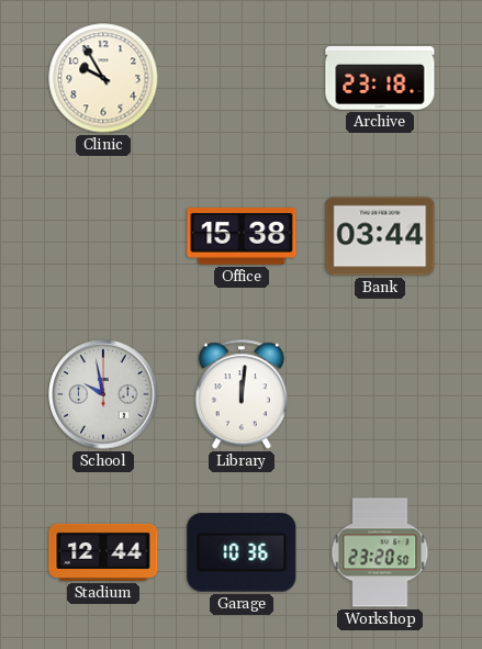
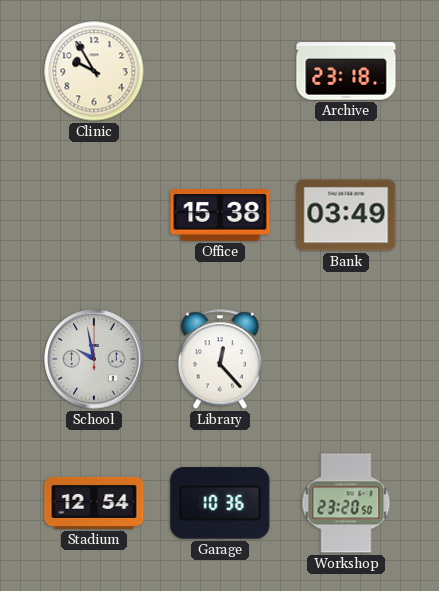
Bank: 03:44 -> 03:49
Library: 12:01 -> 12:23
Stadium: 12:44 -> 12:54
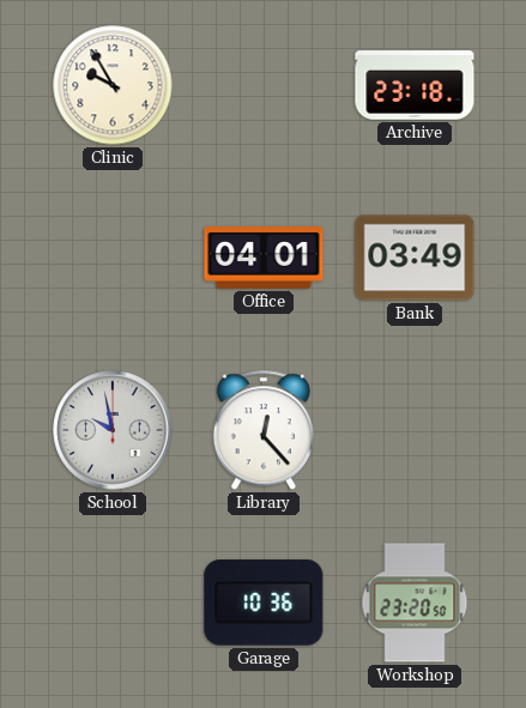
Office: 15:38 -> 04:01
Stadium: 12:54 -> none
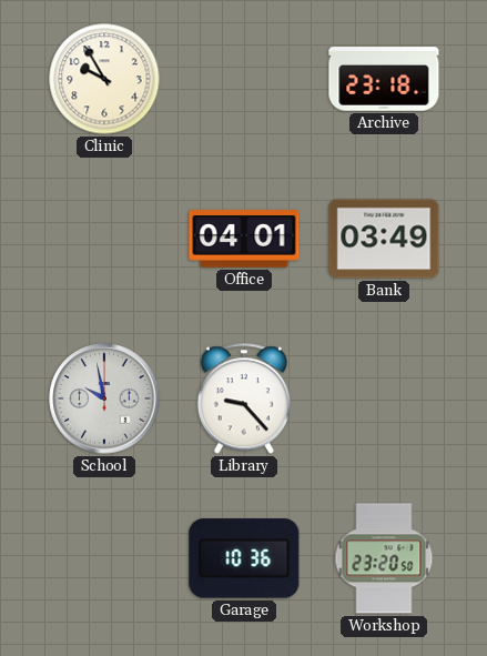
Library: 12:23 -> 9:23
